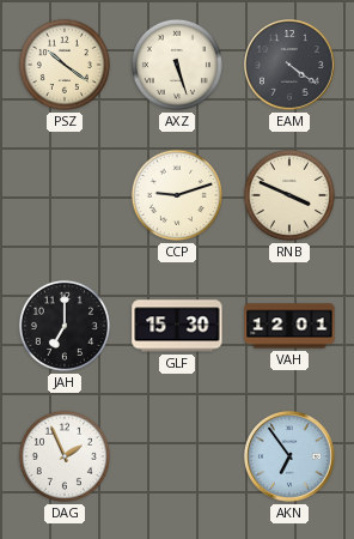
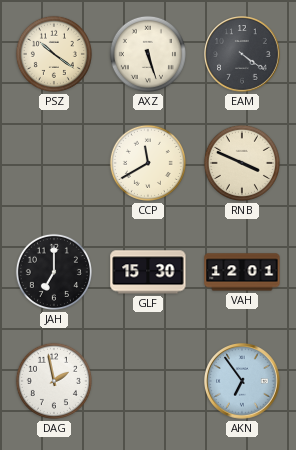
CCP: 9:12 -> 11:40
DAG: 1:56 -> 1:58
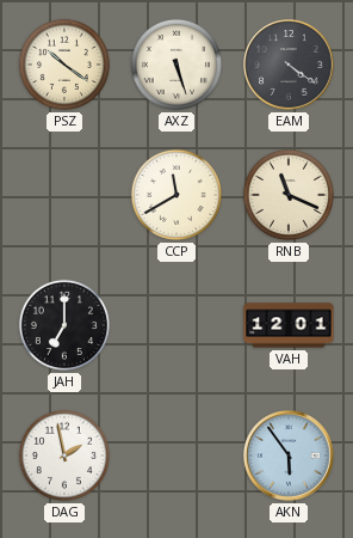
RNB: 3:49 -> 11:19
GLF: 15:30 -> none
AKN: 6:54 -> 5:54
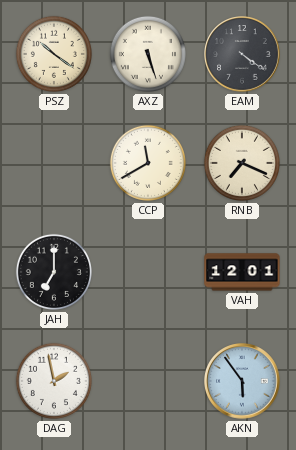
RNB: 11:19 -> 7:19
